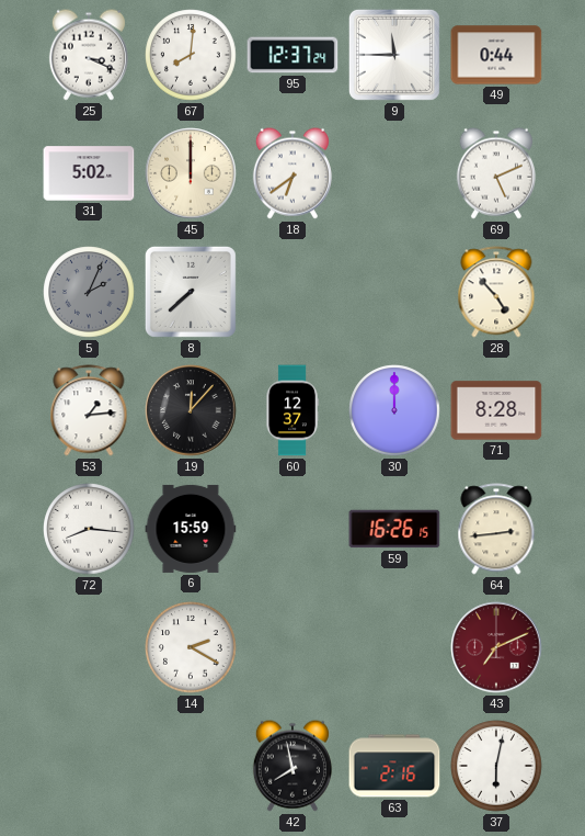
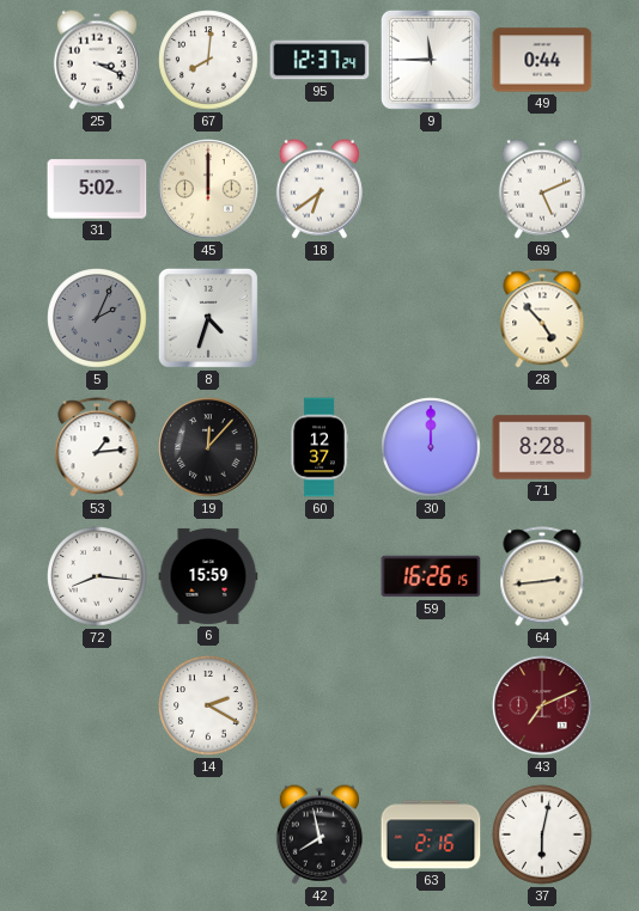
8: 7:38 -> 4:33
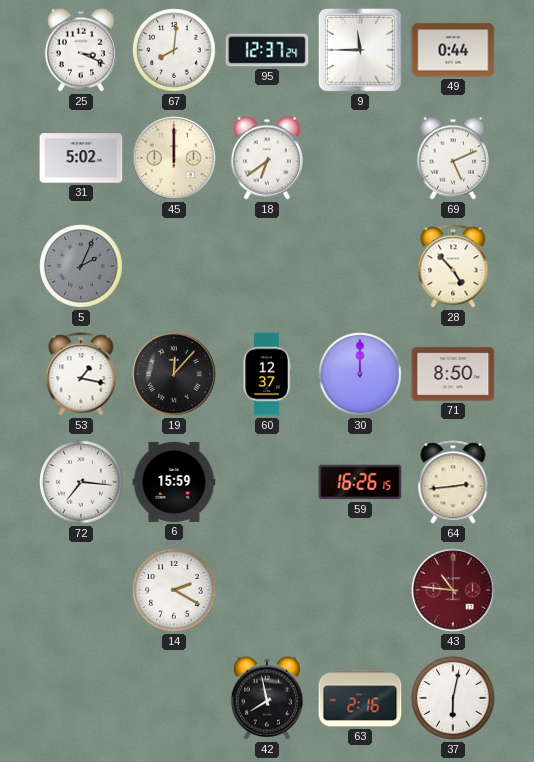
8: 4:33 -> none
53: 1:14 -> 1:17
71: 8:28 -> 8:50
72: 8:16 -> 7:16
43: 7:11 -> 10:46
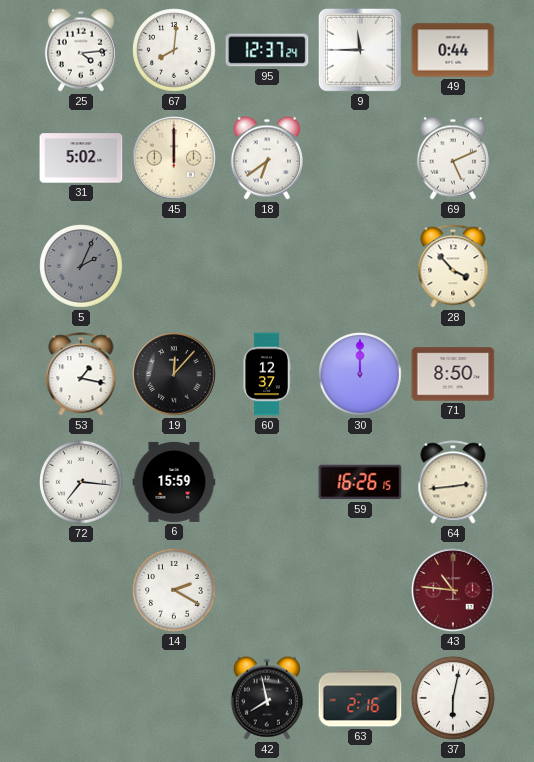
25: 3:19 -> 4:14
28: 4:53 -> 3:53
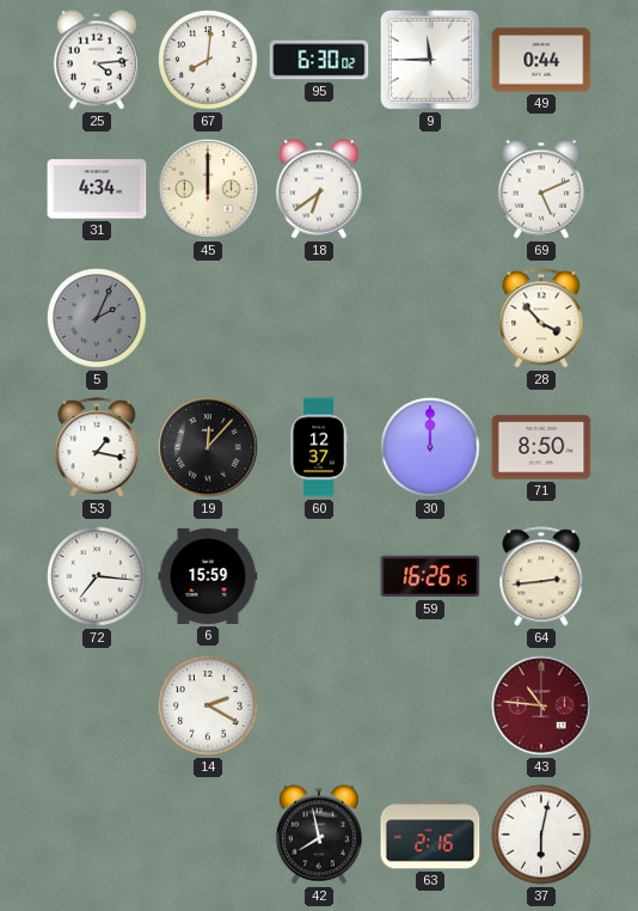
95: 12:37 -> 6:30
31: 5:02 -> 4:34
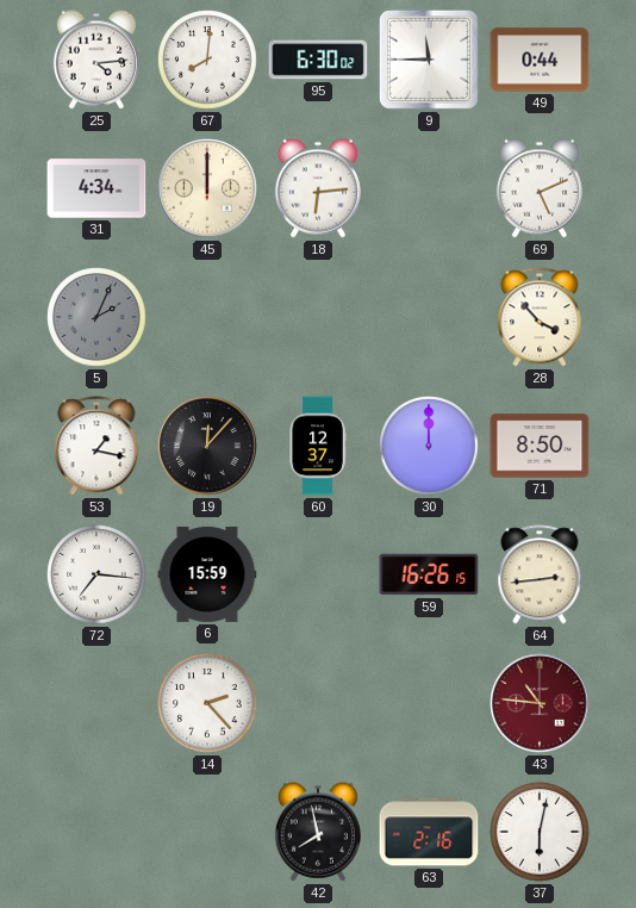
18: 6:39 -> 6:14
14: 2:20 -> 2:23
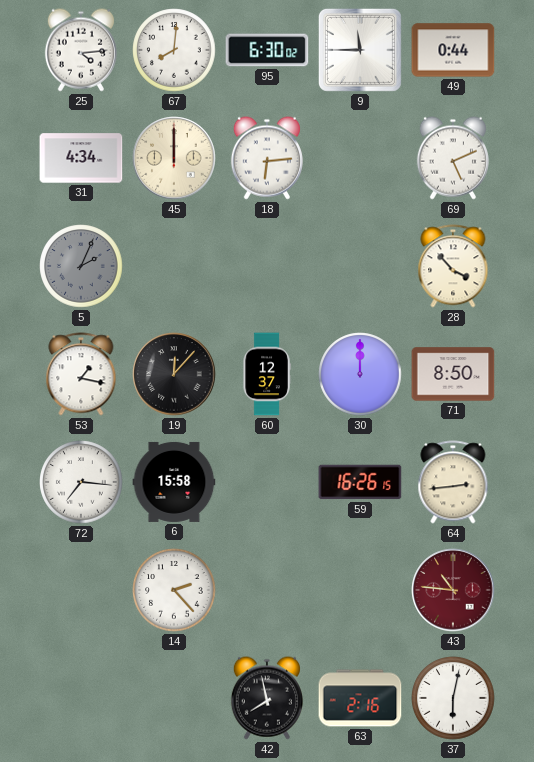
6: 15:59 -> 15:58
